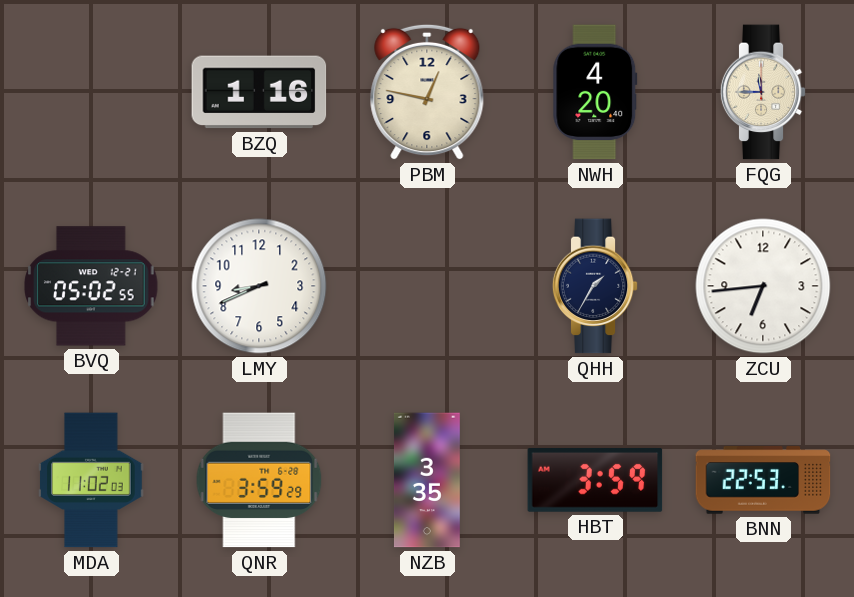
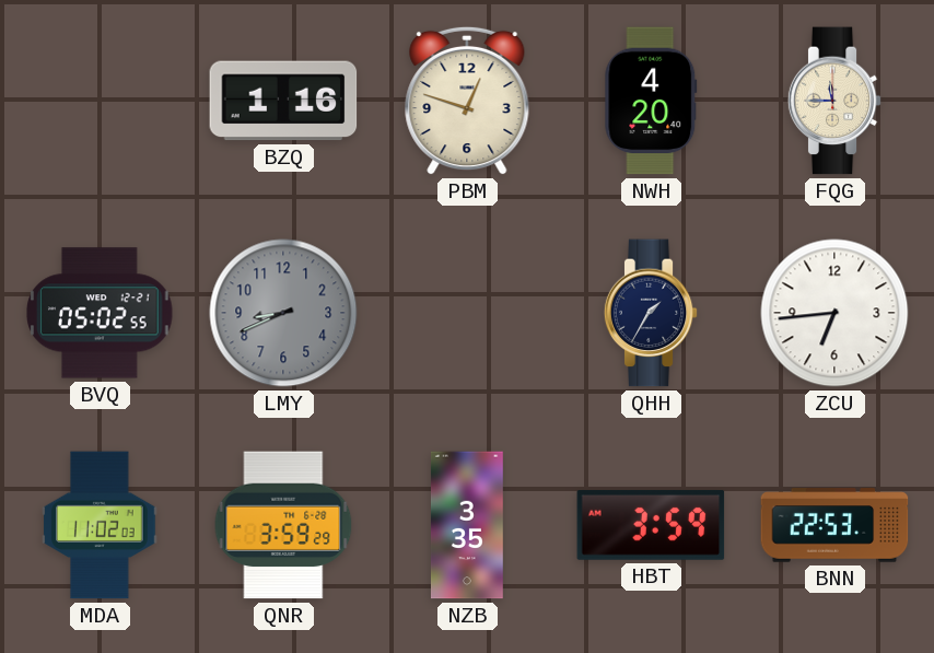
PBM: 12:47 -> 12:48
LMY dial: white -> grey
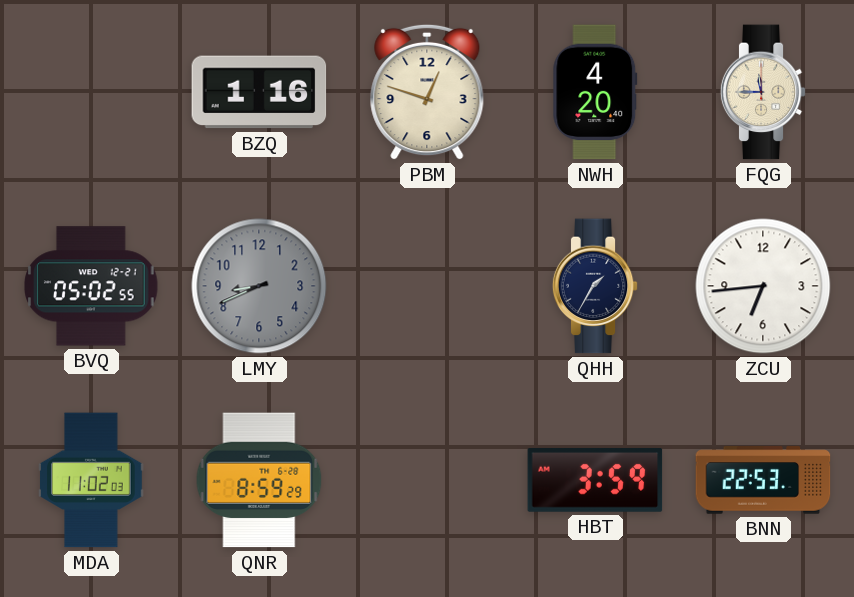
QNR: 3:59 -> 8:59
NZB: 3:35 -> none
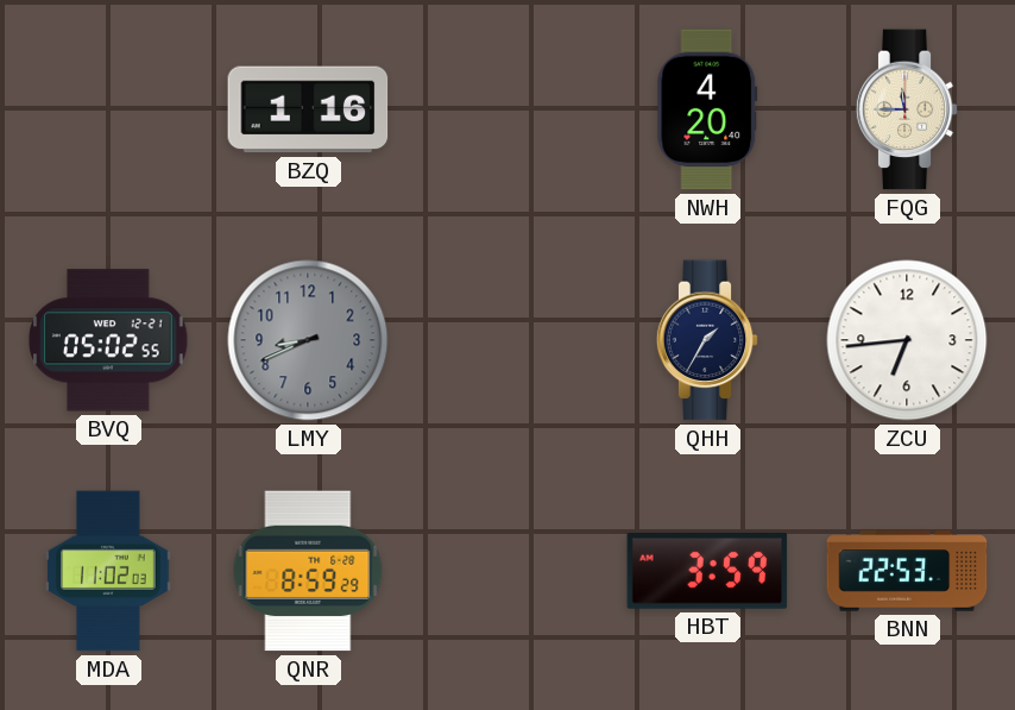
PBM: 12:48 -> none
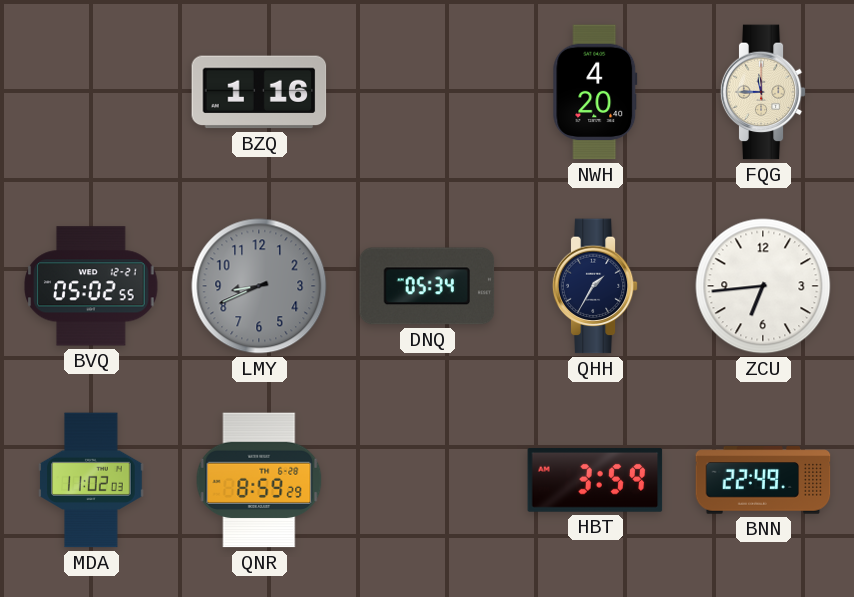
DNQ: none -> 05:34
BNN: 22:53 -> 22:49
